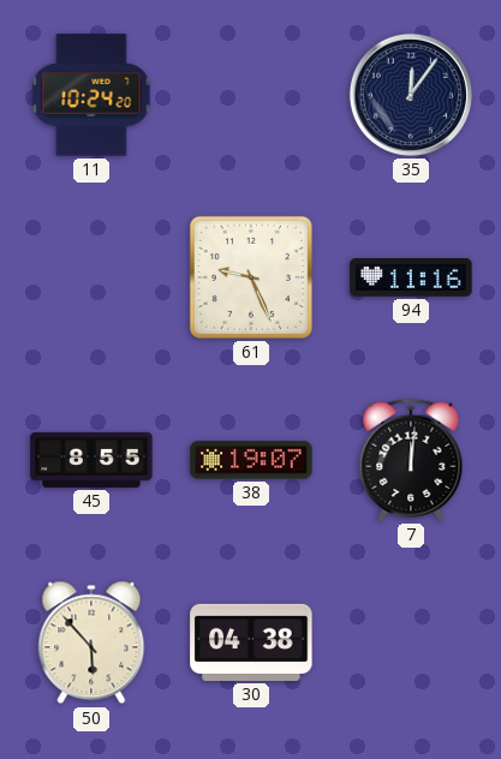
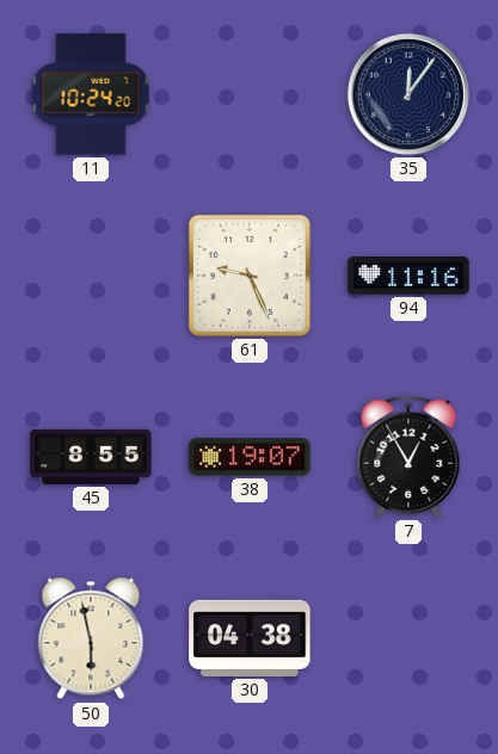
7: 12:01 -> 12:55
50: 5:53 -> 5:58
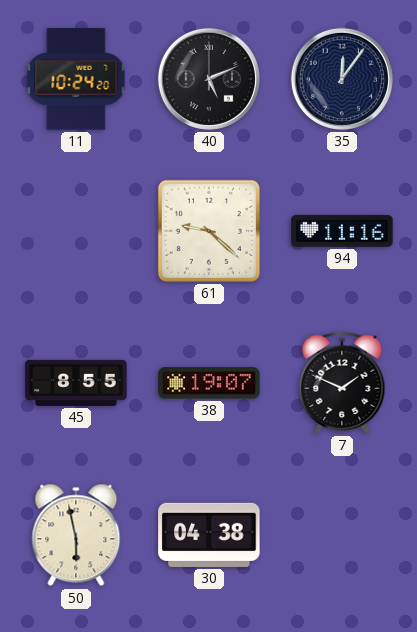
40: none -> 5:11
61: 9:26 -> 9:22
7: 12:55 -> 1:49
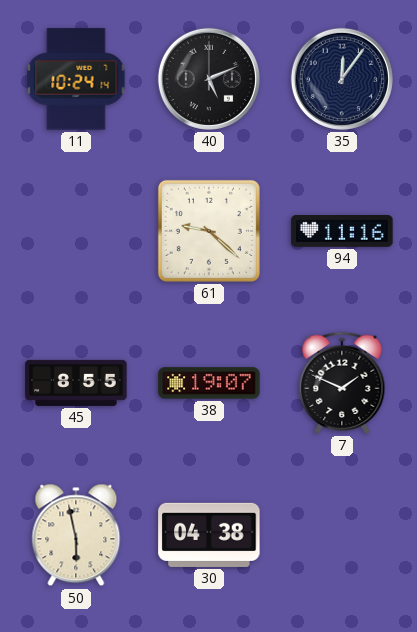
11: 10:24:20 -> 10:24:14
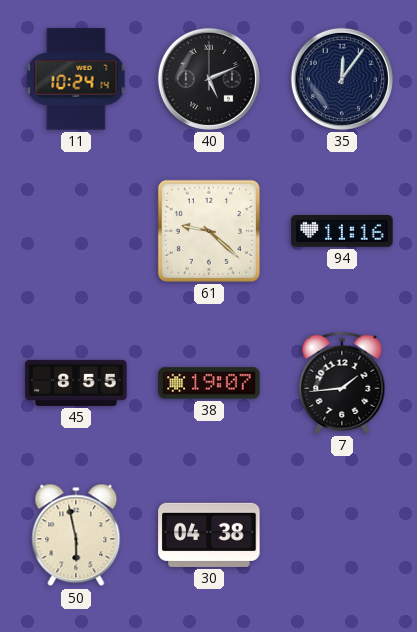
7: 1:49 -> 1:44
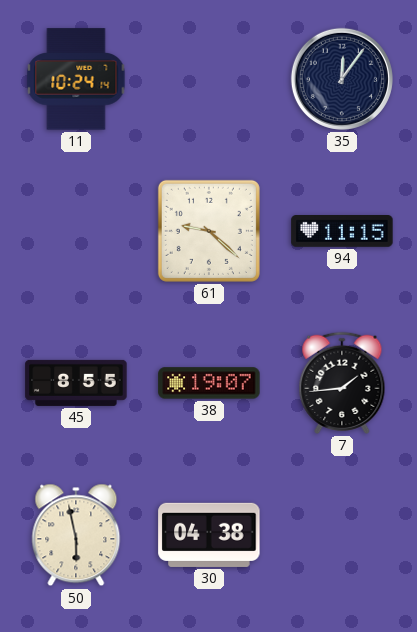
40: 5:11 -> none
94: 11:16 -> 11:15
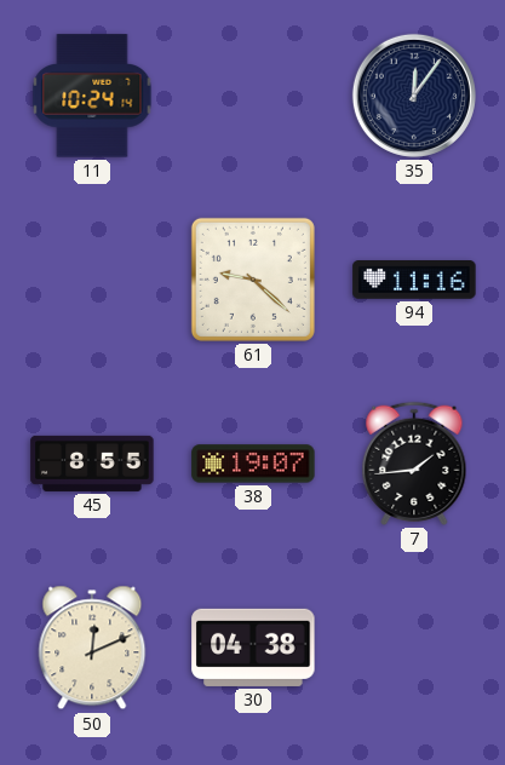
94: 11:15 -> 11:16
50: 5:58 -> 12:11
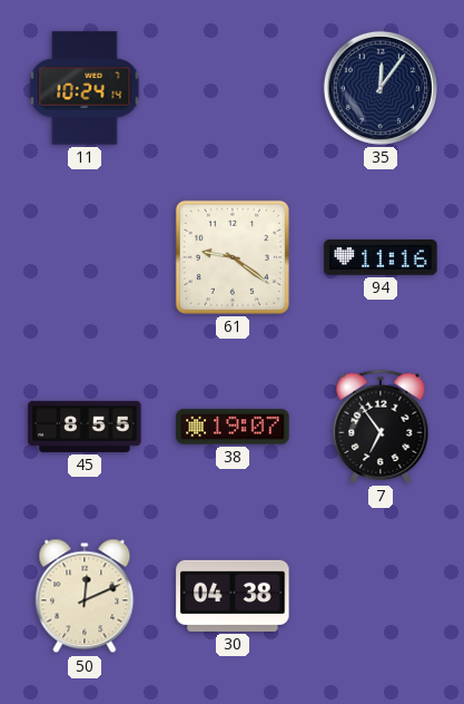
61: 9:22 -> 9:21
7: 1:44 -> 6:54
